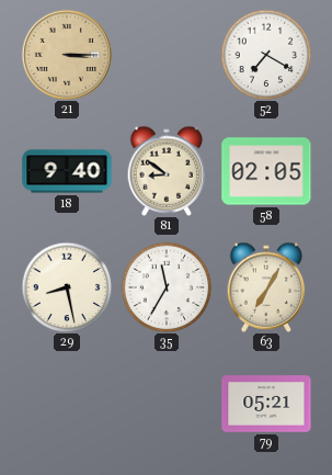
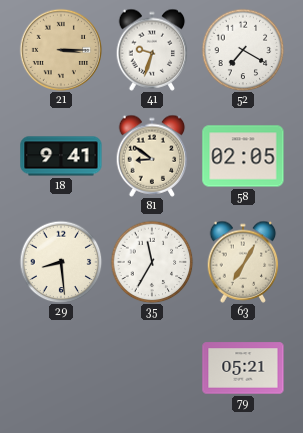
41: none -> 9:33
18: 9:40 -> 9:41
29: 8:28 -> 8:29
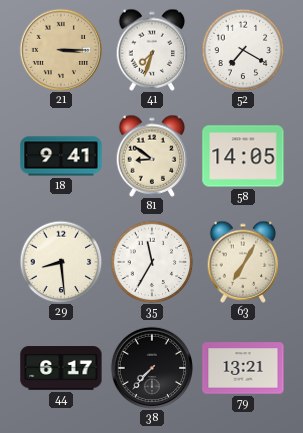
41: 9:33 -> 7:33
58: 02:05 -> 14:05
44: none -> 6:17
38: none -> 7:37
79: 05:21 -> 13:21
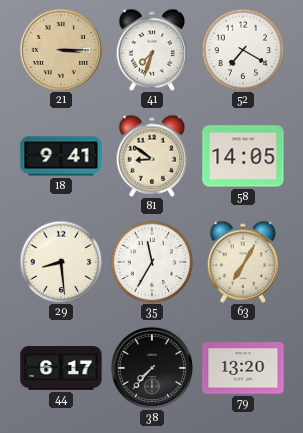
79: 13:21 -> 13:20
